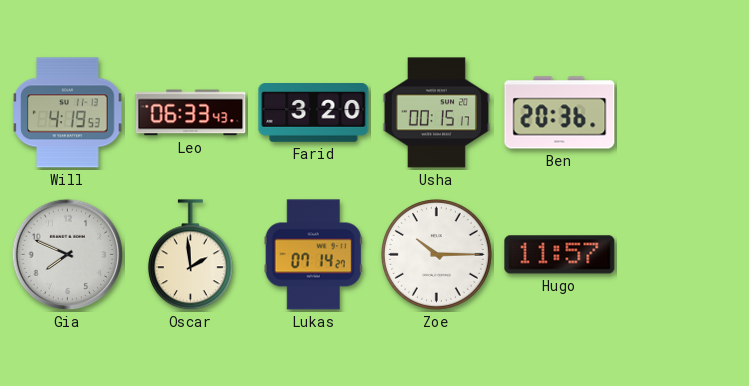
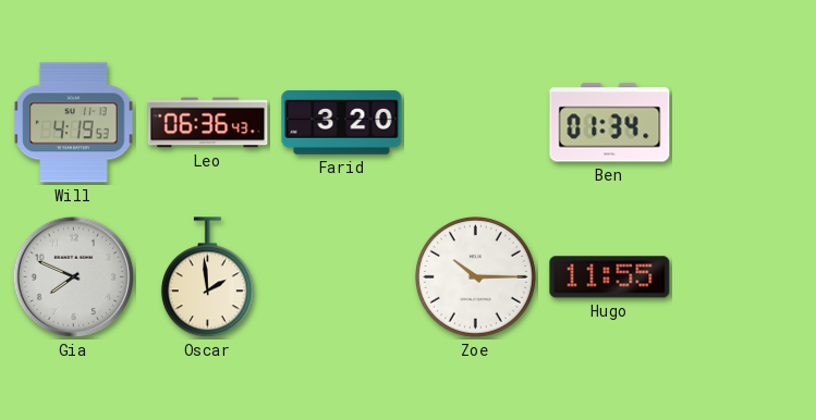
Leo: 06:33 -> 06:36
Usha: 00:15 -> none
Ben: 20:36 -> 01:34
Lukas: 07:14 -> none
Hugo: 11:57 -> 11:55
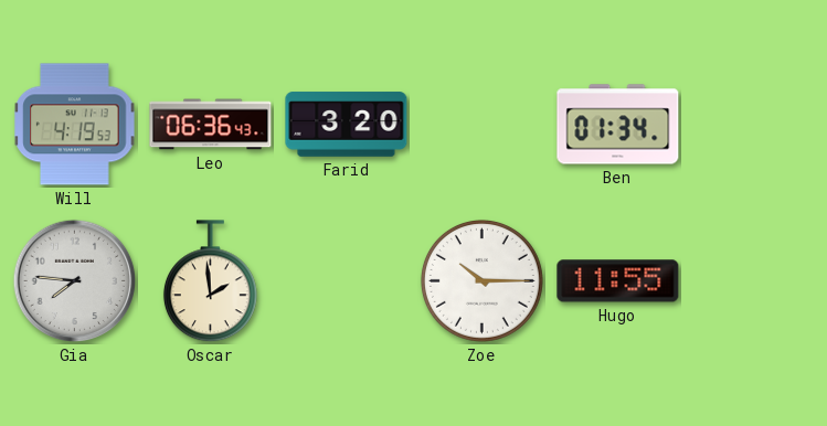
Gia: 7:49 -> 7:46
